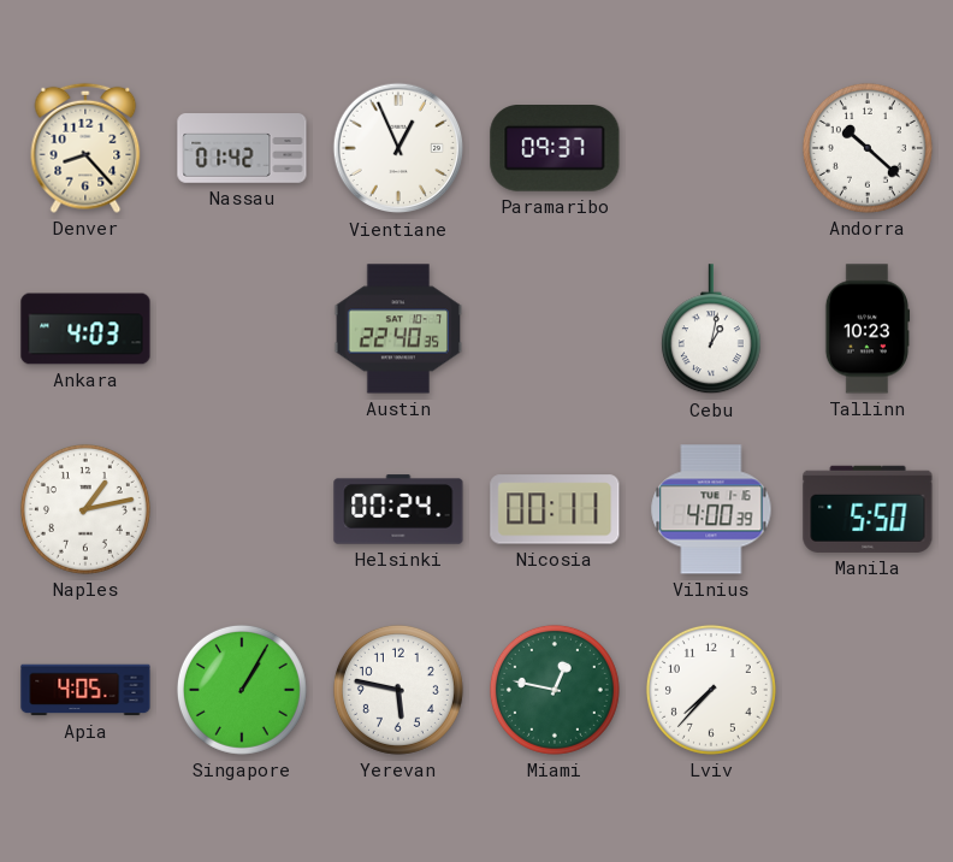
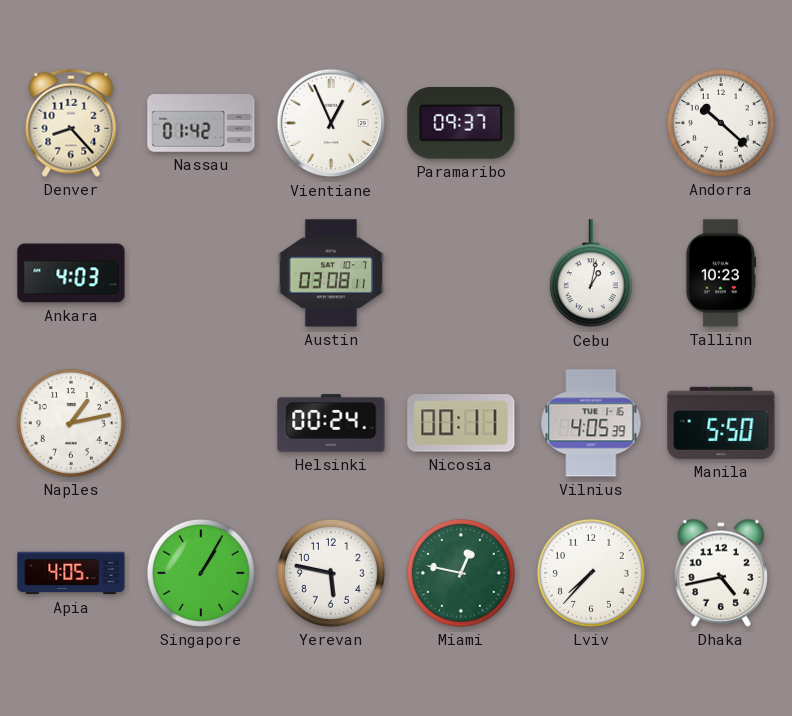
Austin: 22:40 -> 03:08
Vilnius: 4:00 -> 4:05
Dhaka: none -> 4:43
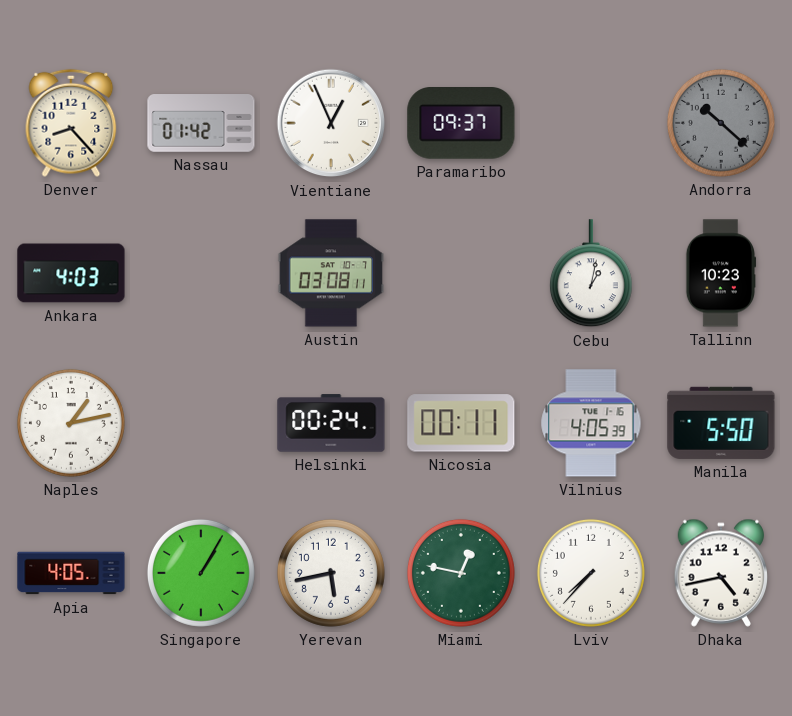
Andorra dial: white -> grey
Yerevan: 5:47 -> 5:43
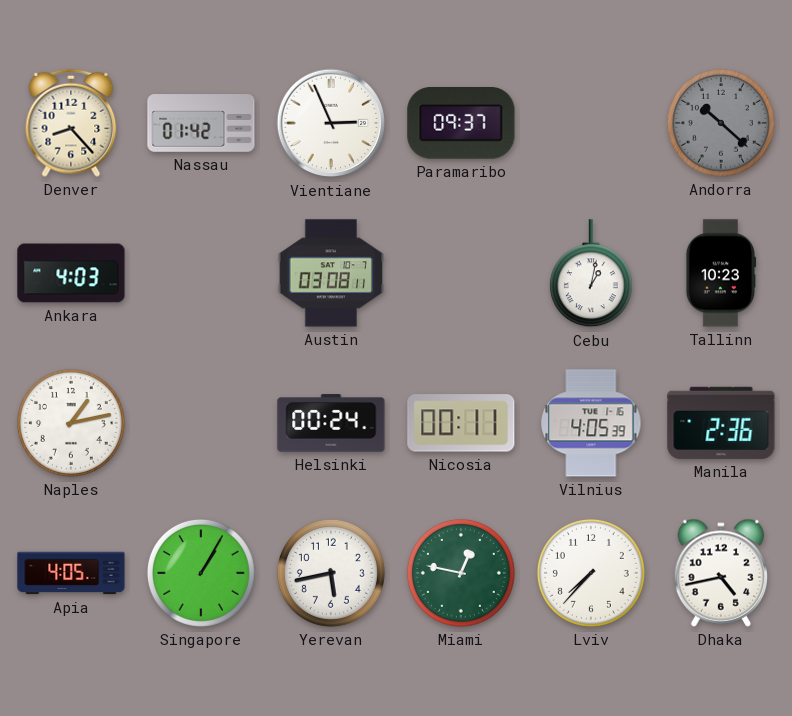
Vientiane: 12:56 -> 2:56
Manila: 5:50 -> 2:36
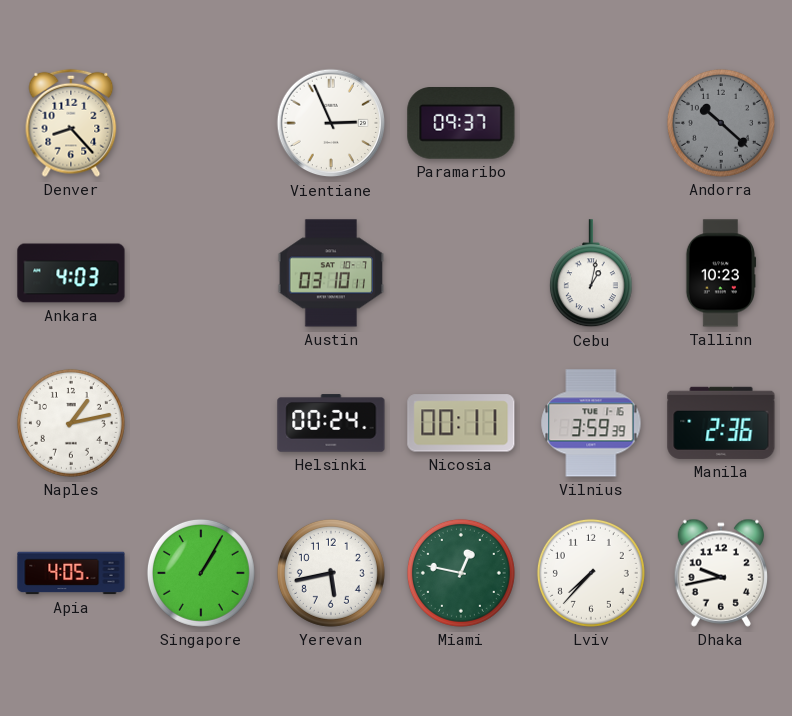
Nassau: 01:42 -> none
Austin: 03:08 -> 03:10
Vilnius: 4:05 -> 3:59
Dhaka: 4:43 -> 9:43
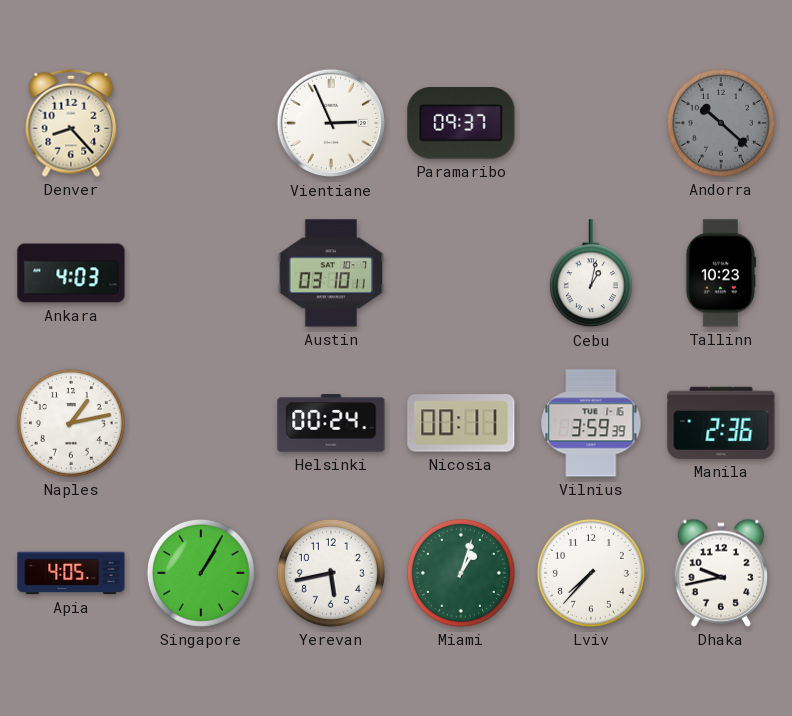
Miami: 12:47 -> 1:03
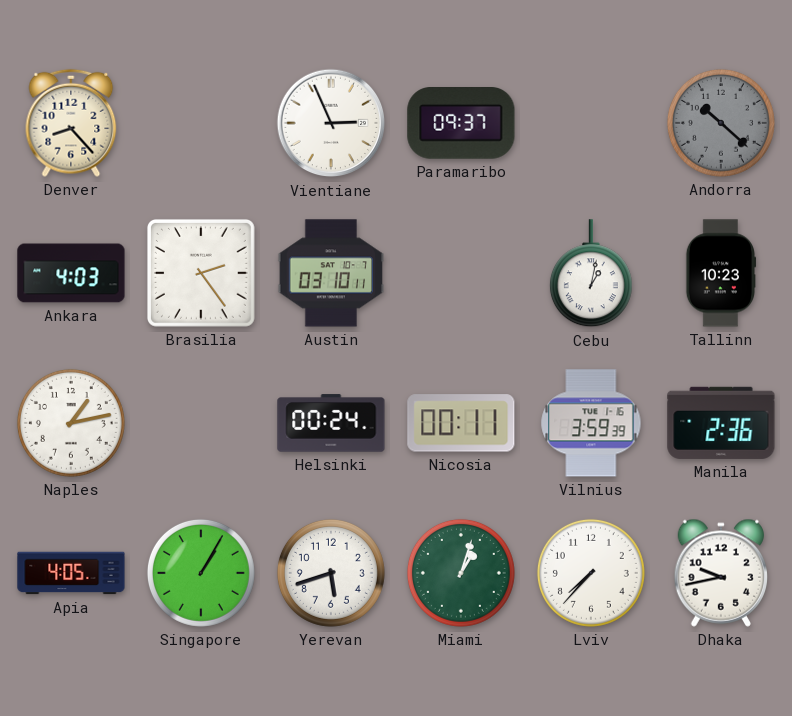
Brasilia: none -> 2:24
Yerevan: 5:43 -> 5:42
